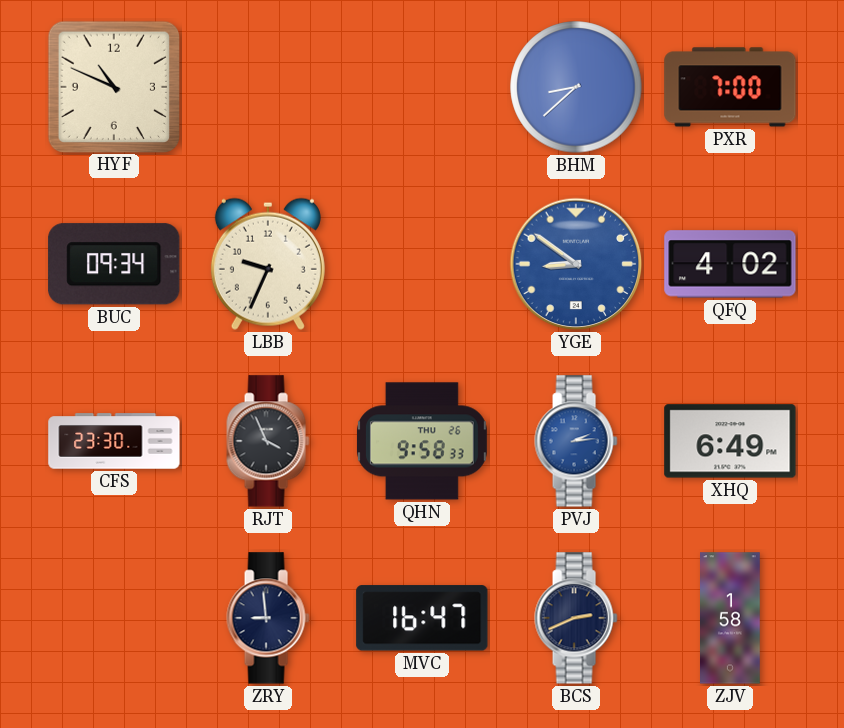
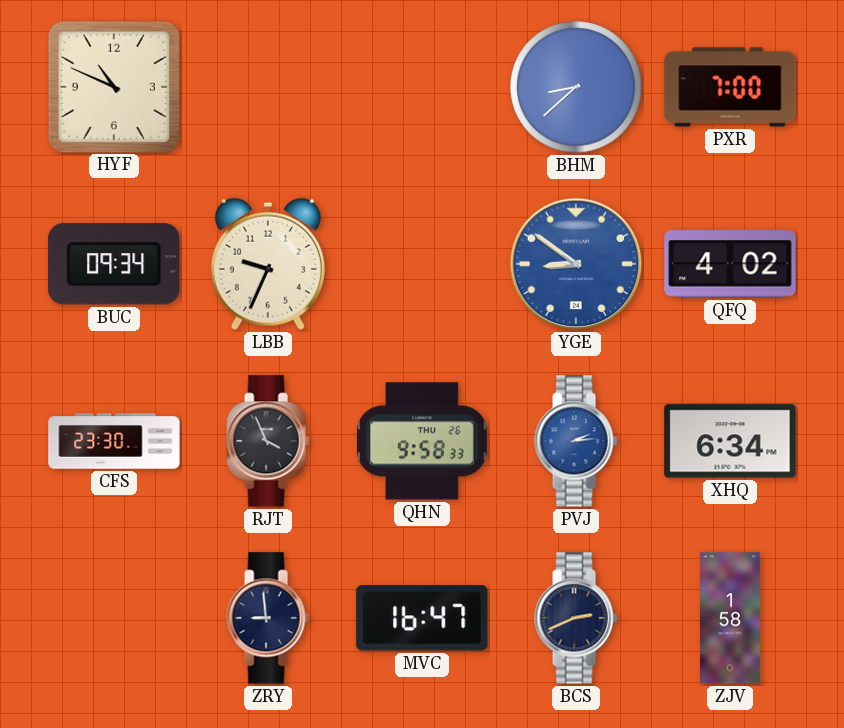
XHQ: 6:49 -> 6:34
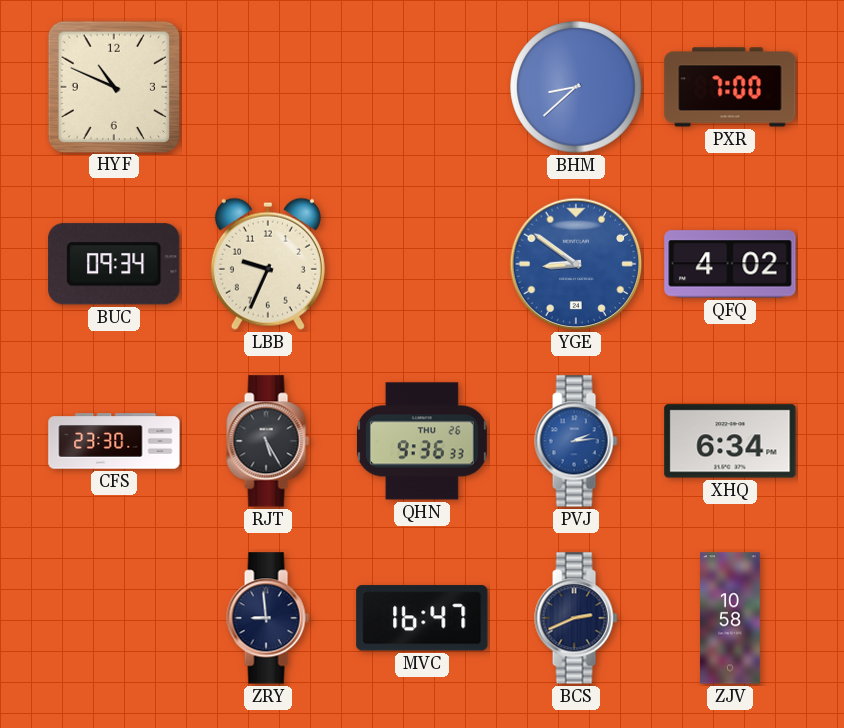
RJT: 3:56 -> 5:25
QHN: 9:58 -> 9:36
ZJV: 1:58 -> 10:58
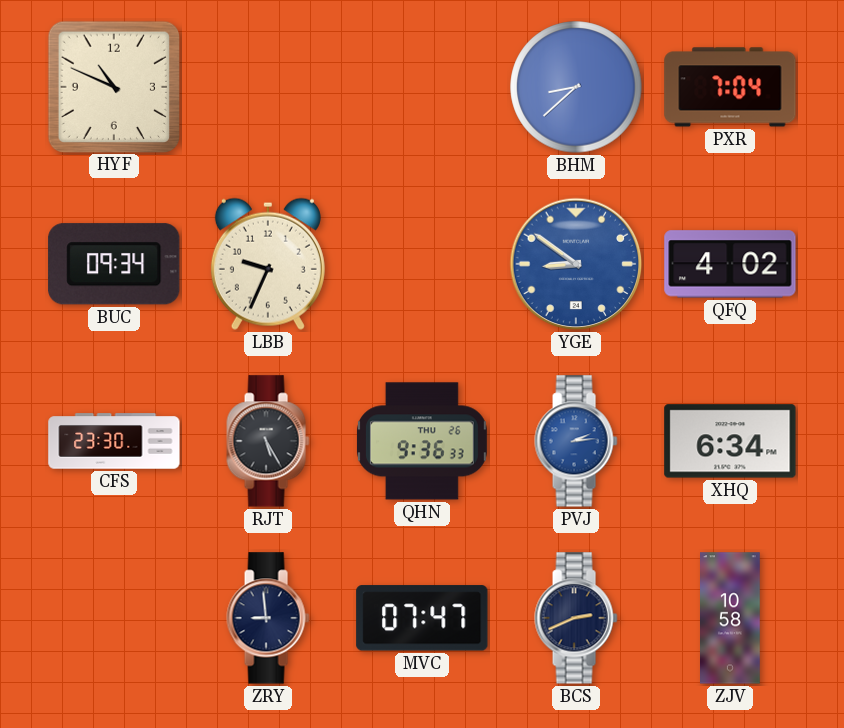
PXR: 7:00 -> 7:04
MVC: 16:47 -> 07:47
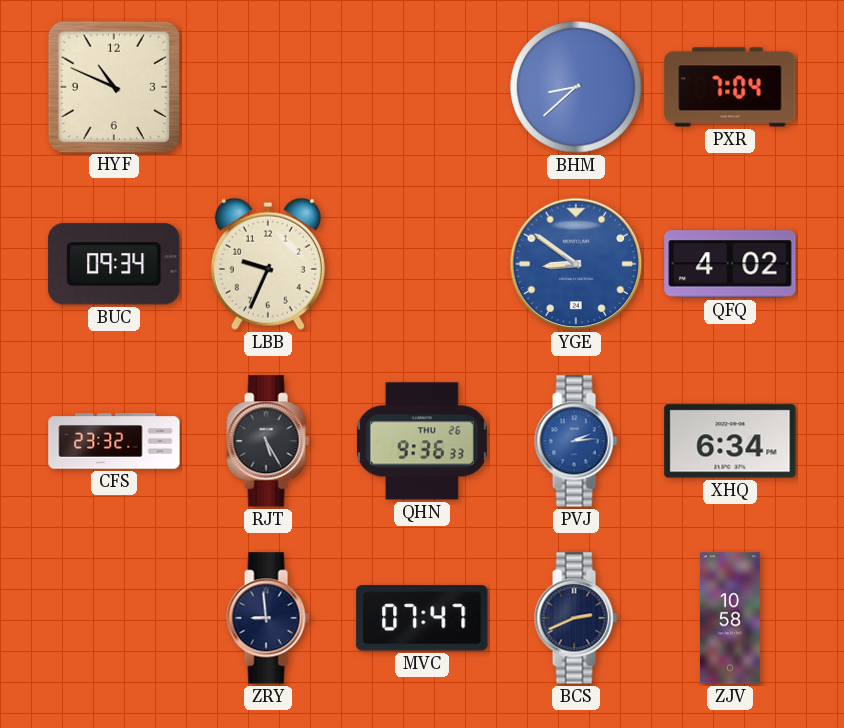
CFS: 23:30 -> 23:32
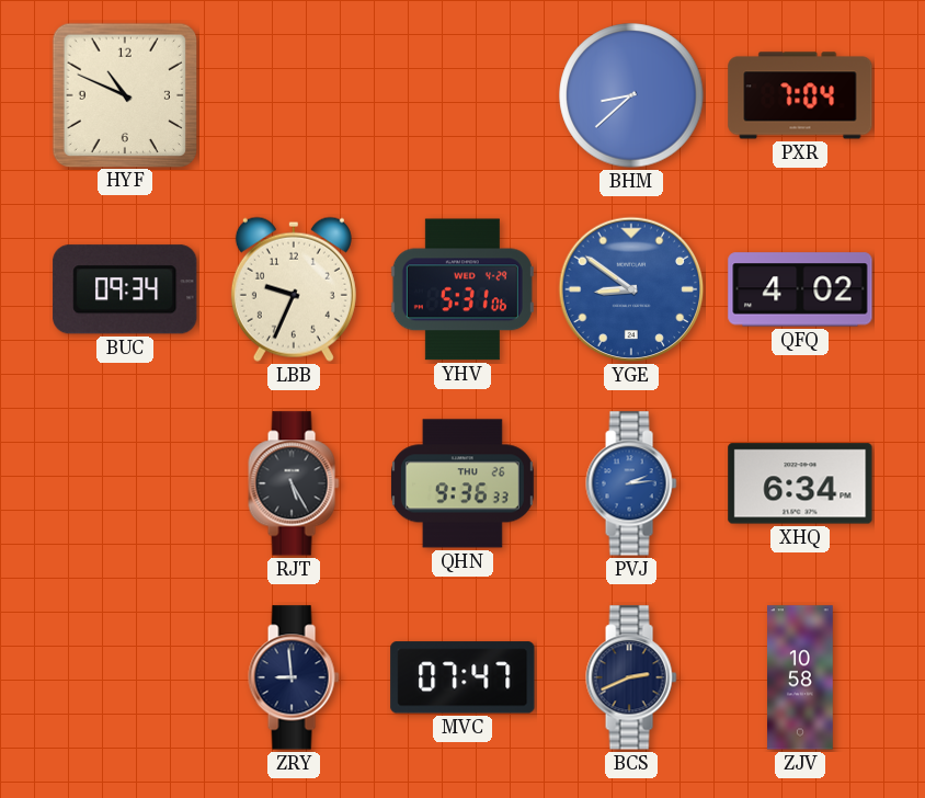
YHV: none -> 5:31
CFS: 23:32 -> none
